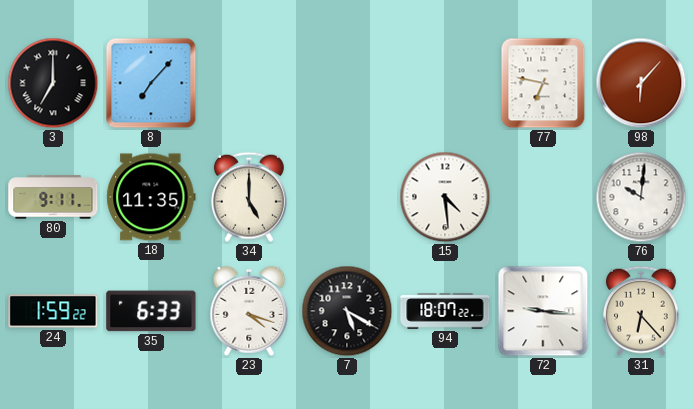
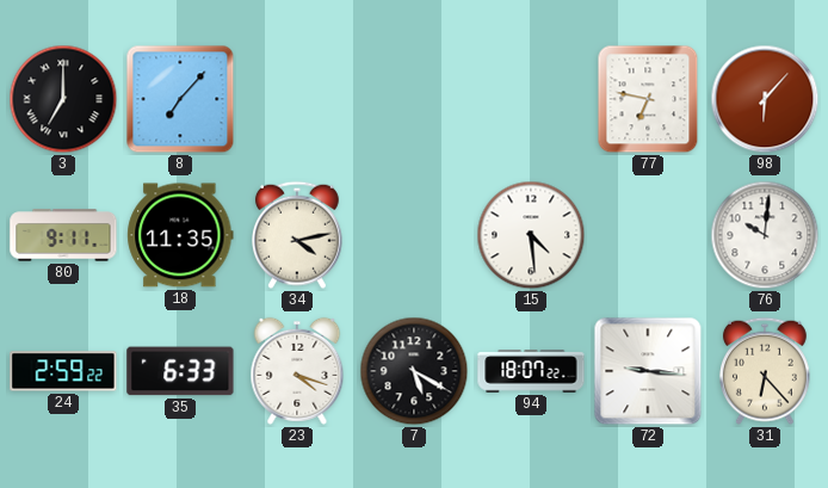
34: 5:00 -> 4:13
24: 1:59 -> 2:59
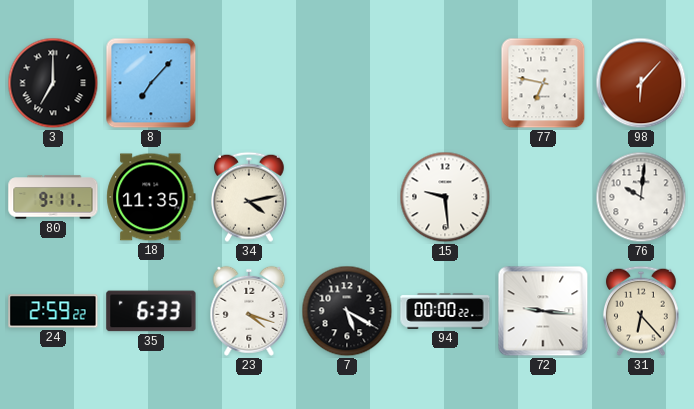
15: 4:29 -> 9:29
94: 18:07 -> 00:00
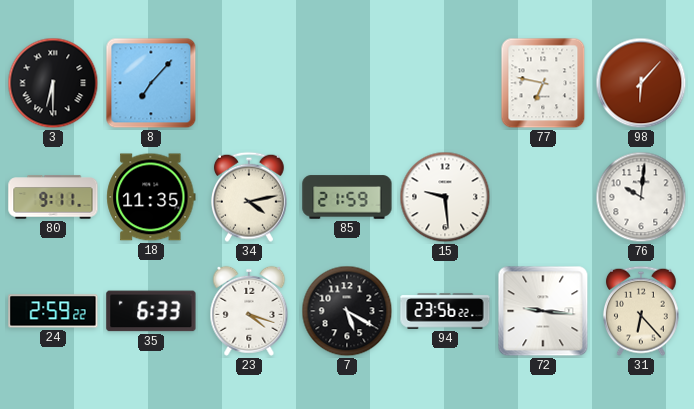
3: 7:00 -> 6:30
85: none -> 21:59
94: 00:00 -> 23:56
